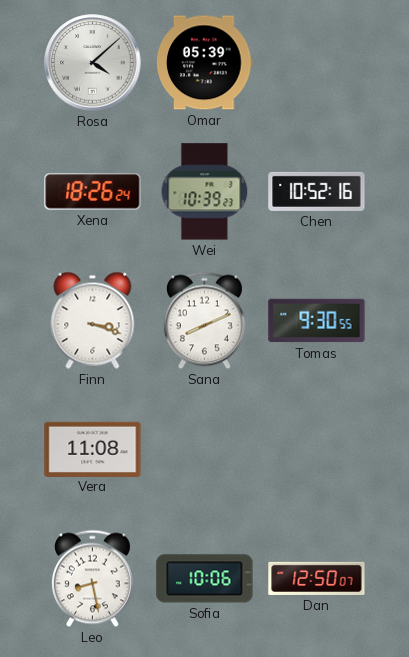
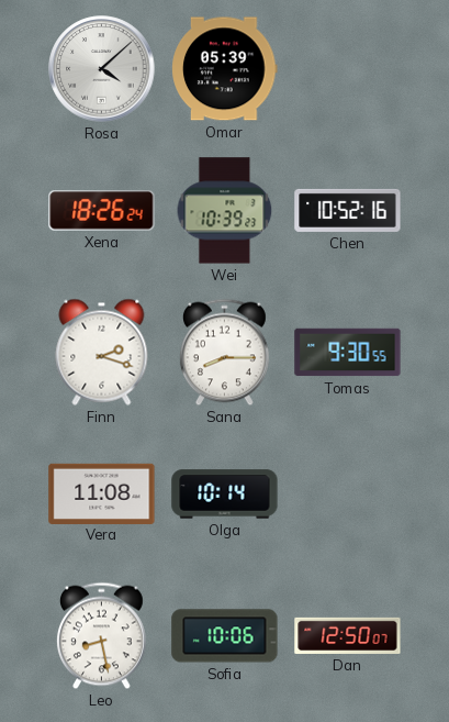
Finn: 3:18 -> 2:18
Sana: 8:11 -> 8:15
Olga: none -> 10:14
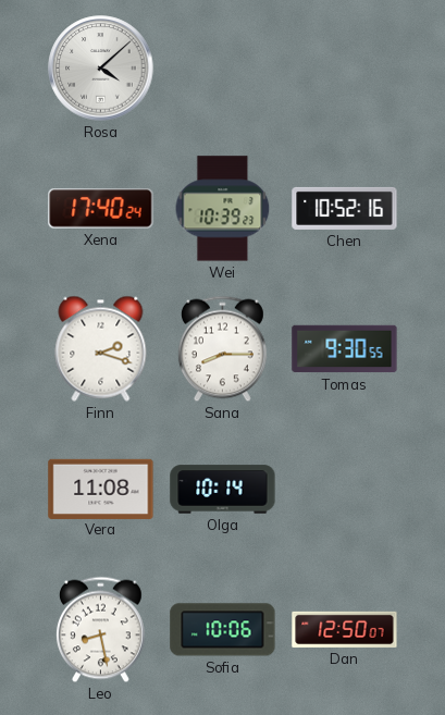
Omar: 05:39 -> none
Xena: 18:26 -> 17:40
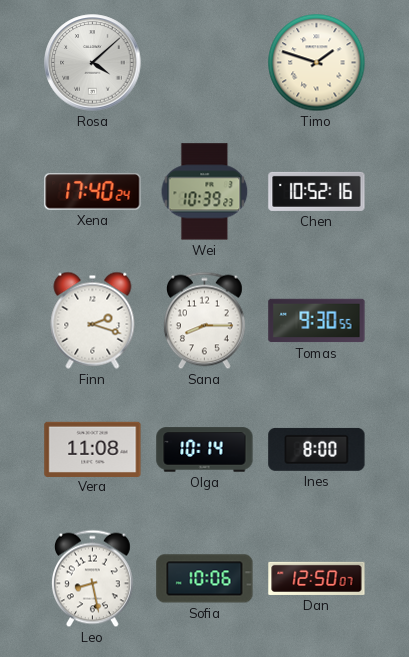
Timo: none -> 1:48
Ines: none -> 8:00
